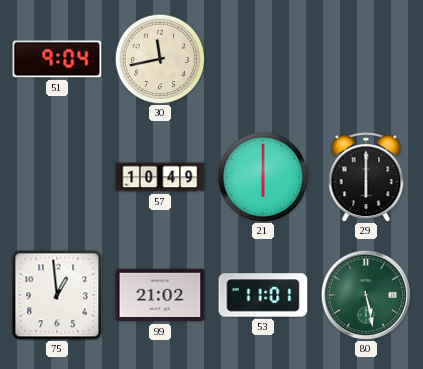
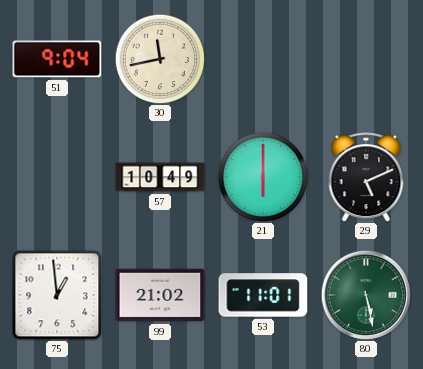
29: 6:00 -> 5:11
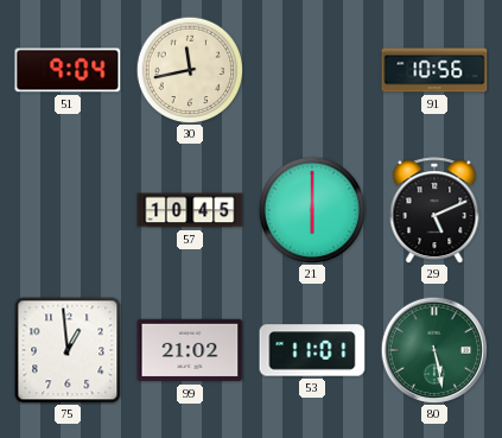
91: none -> 10:56
57: 10:49 -> 10:45
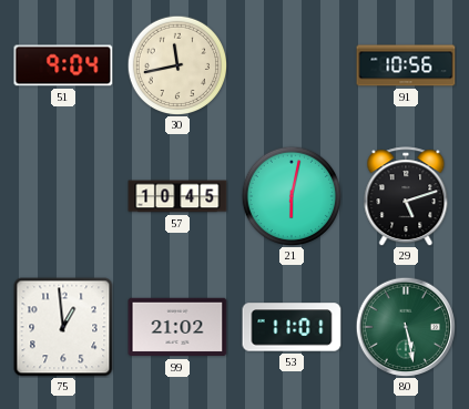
21: 6:00 -> 6:02
29: 5:11 -> 5:12
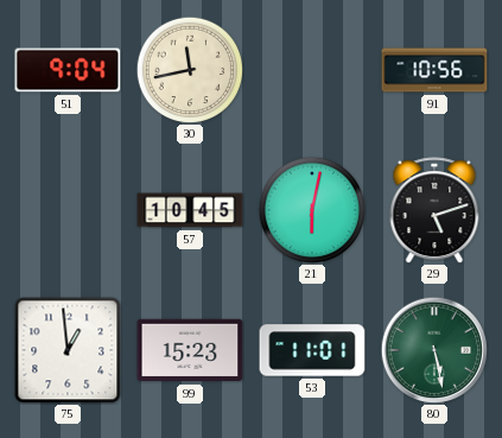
99: 21:02 -> 15:23
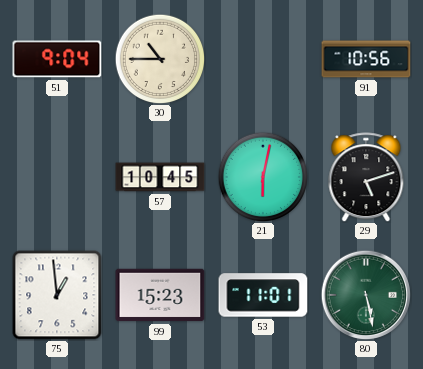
30: 11:43 -> 10:45
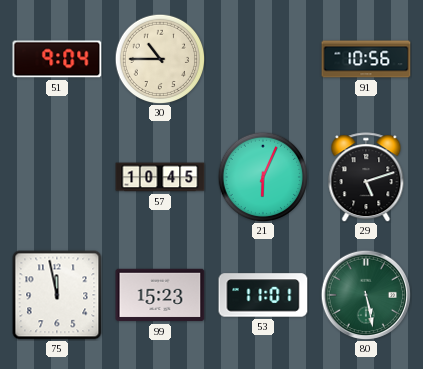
21: 6:02 -> 6:04
75: 12:59 -> 11:58
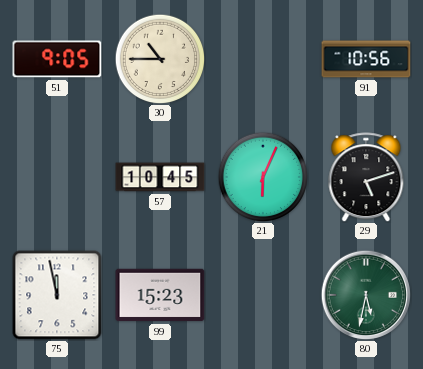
51: 9:04 -> 9:05
53: 11:01 -> none
80: 5:28 -> 5:32
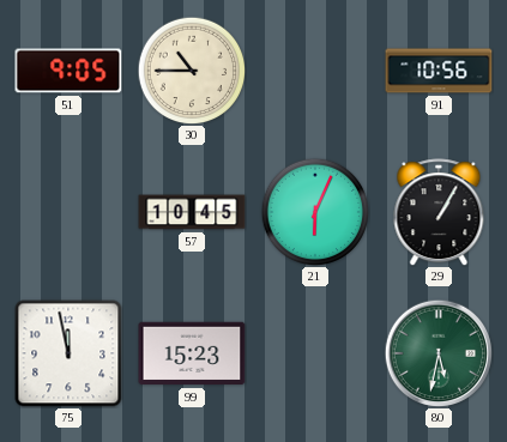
29: 5:12 -> 1:05
